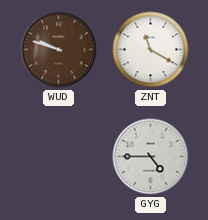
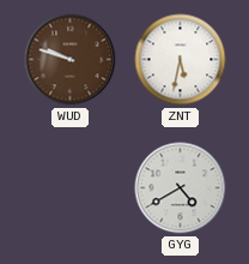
ZNT: 11:20 -> 5:32
GYG: 4:45 -> 4:40
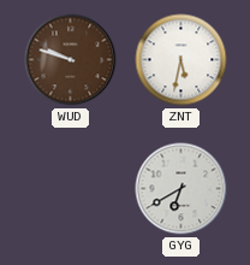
GYG: 4:40 -> 6:40
